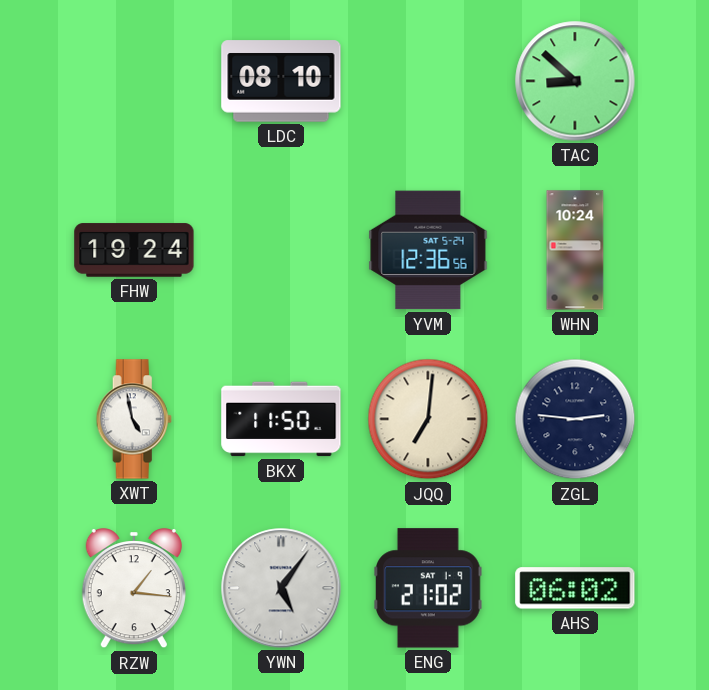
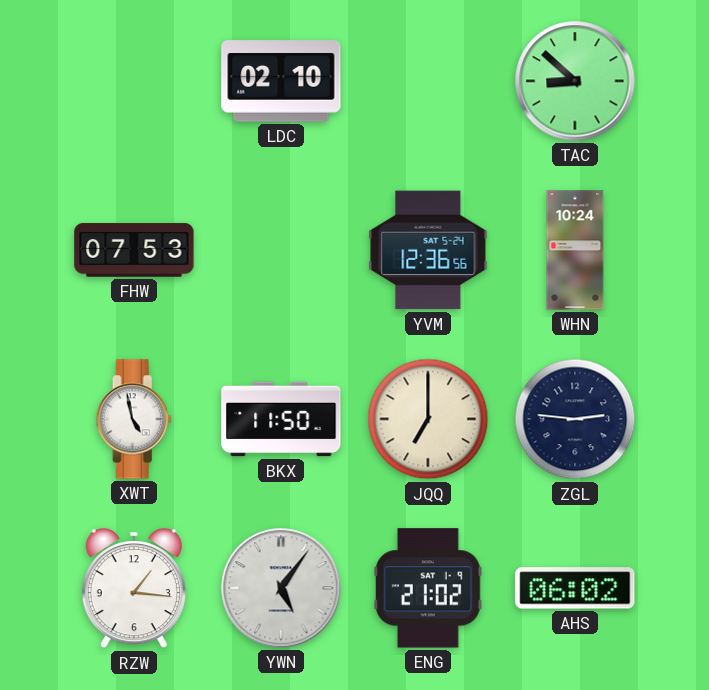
LDC: 08:10 -> 02:10
FHW: 19:24 -> 07:53
JQQ: 7:01 -> 7:00
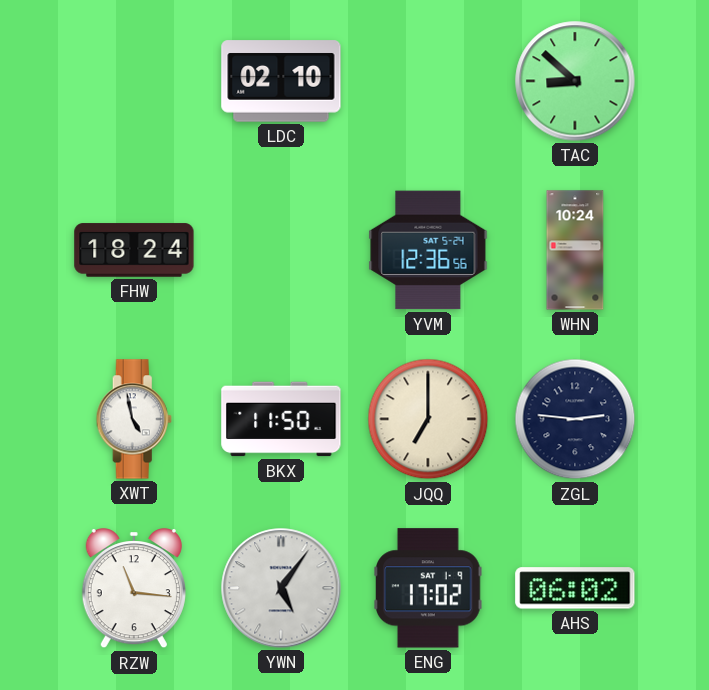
FHW: 07:53 -> 18:24
RZW: 1:16 -> 11:16
ENG: 21:02 -> 17:02
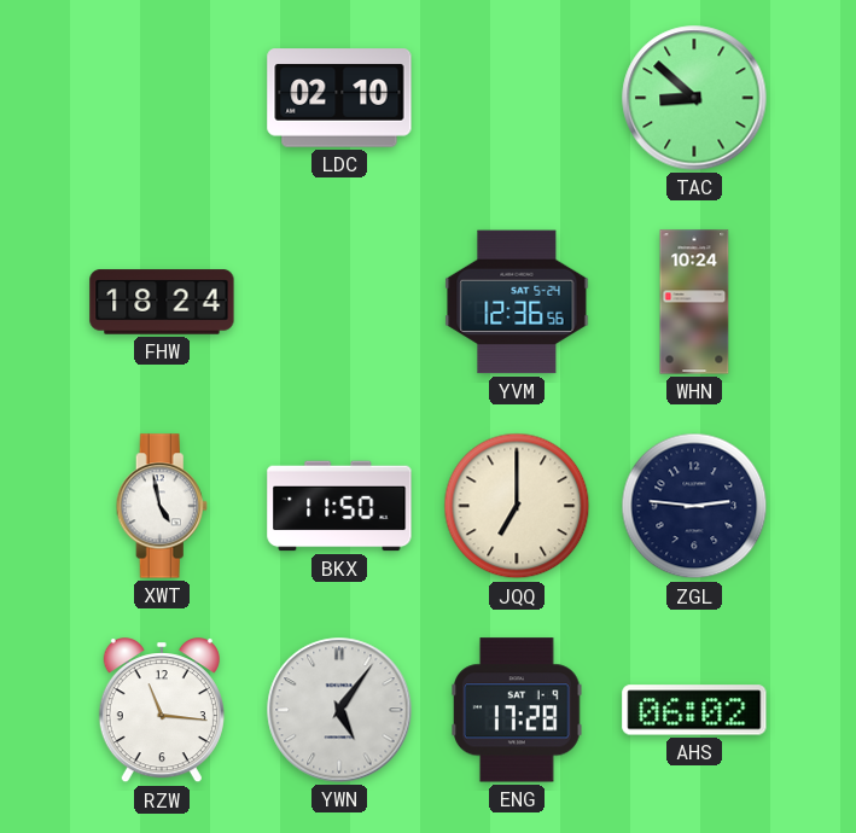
ENG: 17:02 -> 17:28
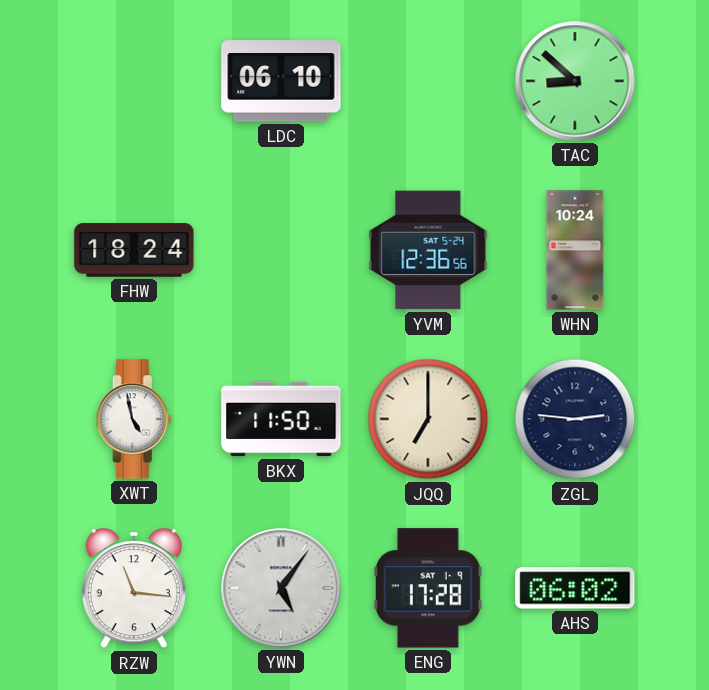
LDC: 02:10 -> 06:10
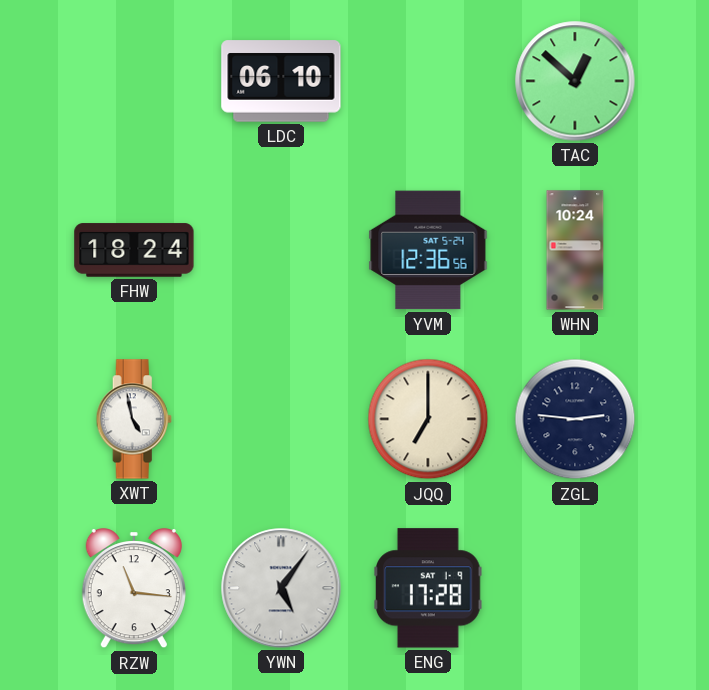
TAC: 8:52 -> 12:52
BKX: 11:50 -> none
AHS: 06:02 -> none
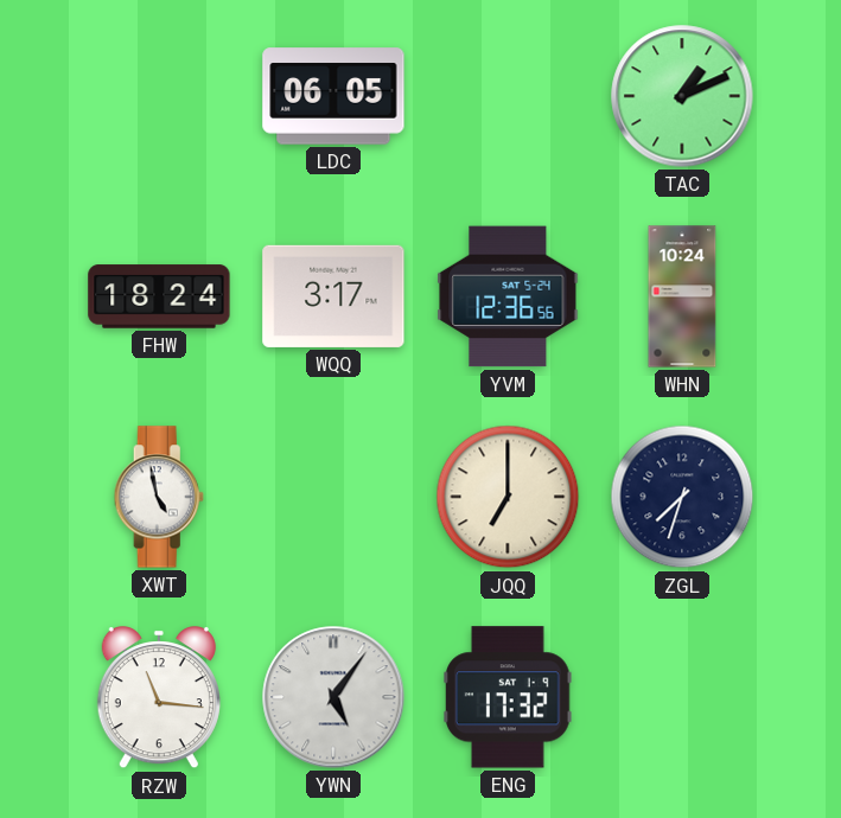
LDC: 06:10 -> 06:05
TAC: 12:52 -> 1:11
WQQ: none -> 3:17
ZGL: 2:46 -> 7:33
ENG: 17:28 -> 17:32
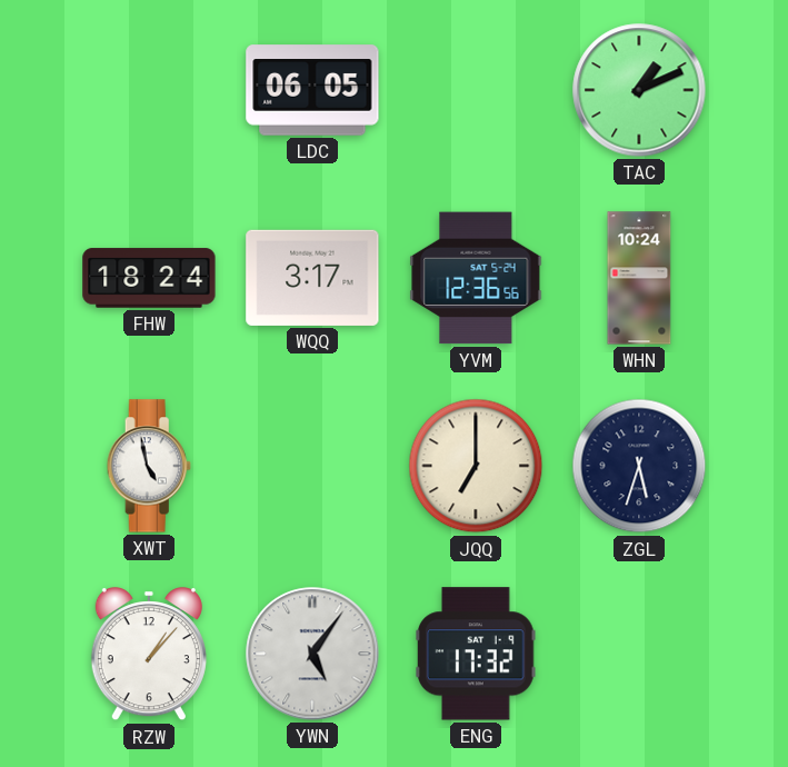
ZGL: 7:33 -> 5:33
RZW: 11:16 -> 1:07
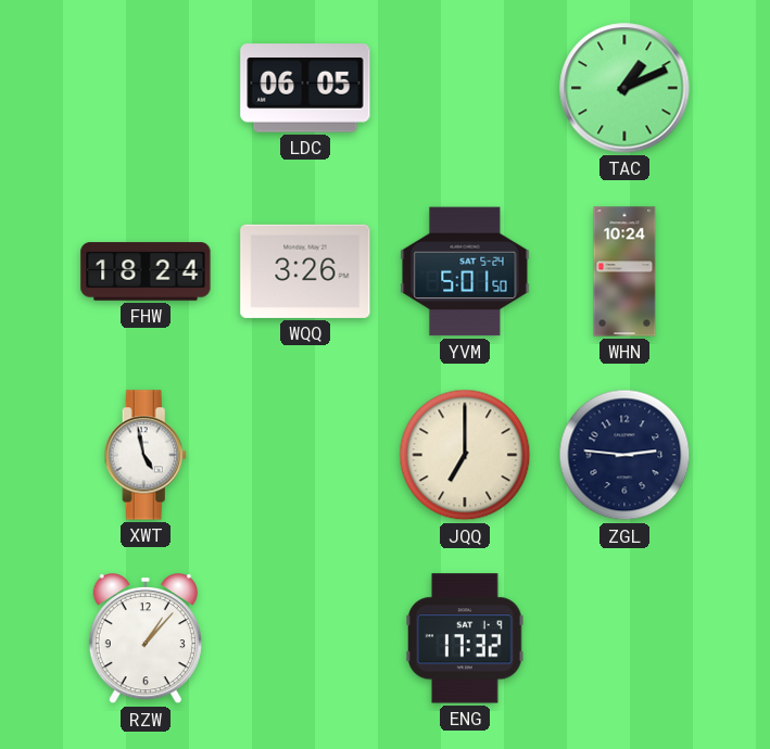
WQQ: 3:17 -> 3:26
YVM: 12:36 -> 5:01
ZGL: 5:33 -> 2:46
YWN: 5:06 -> none
